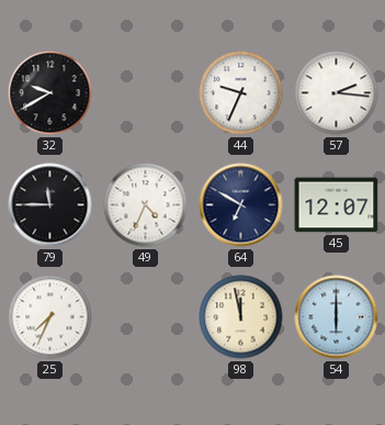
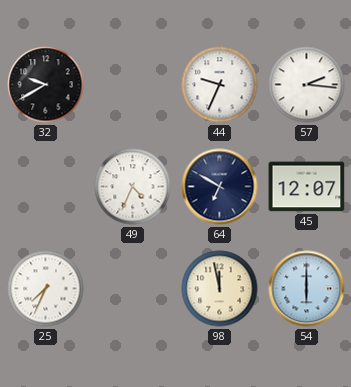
79: 11:45 -> none
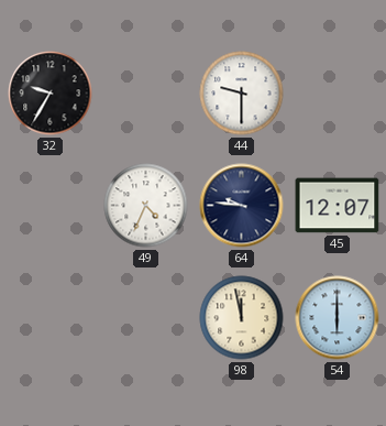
32: 9:40 -> 9:35
44: 9:34 -> 9:30
57: 2:16 -> none
64: 6:50 -> 9:46
25: 7:34 -> none
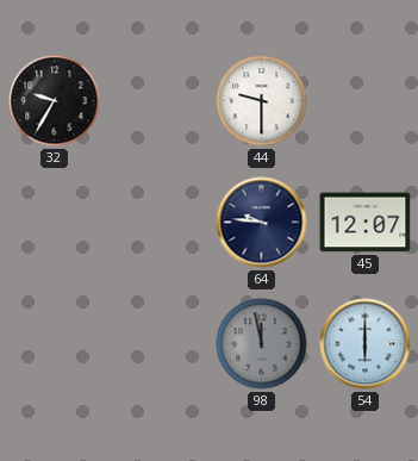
49: 4:34 -> none
98 dial: cream -> grey
